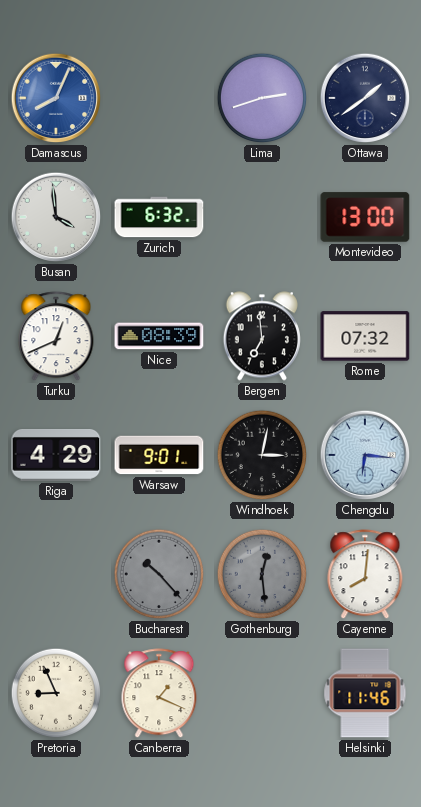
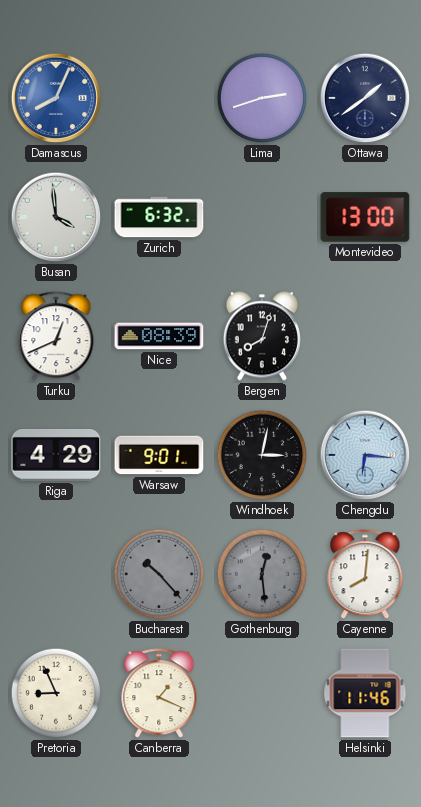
Bergen: 6:59 -> 8:03
Rome: 07:32 -> none
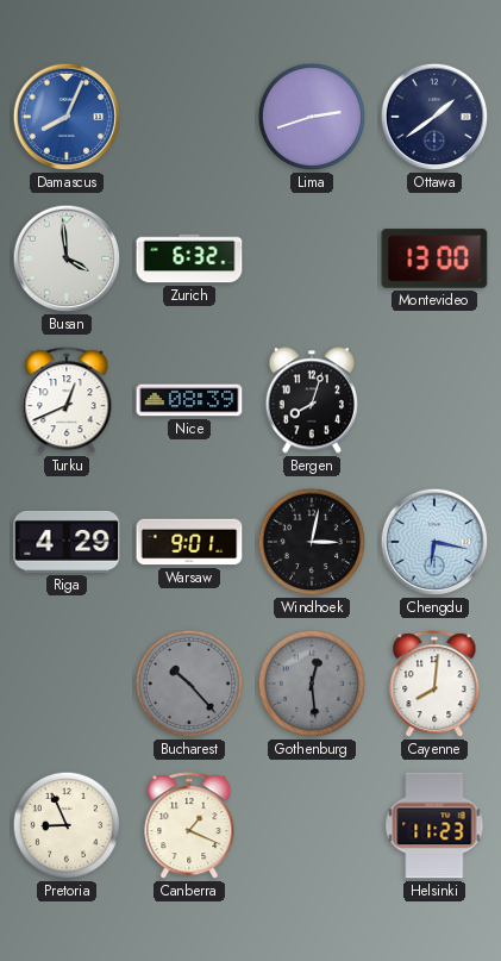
Chengdu: 6:16 -> 6:17
Helsinki: 11:46 -> 11:23
